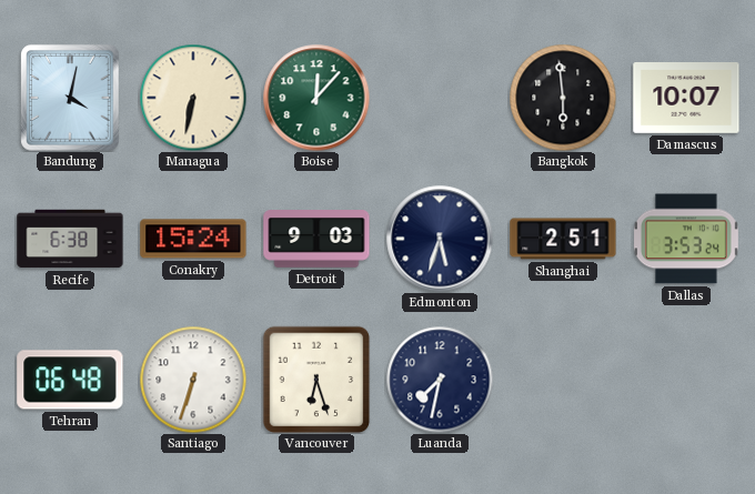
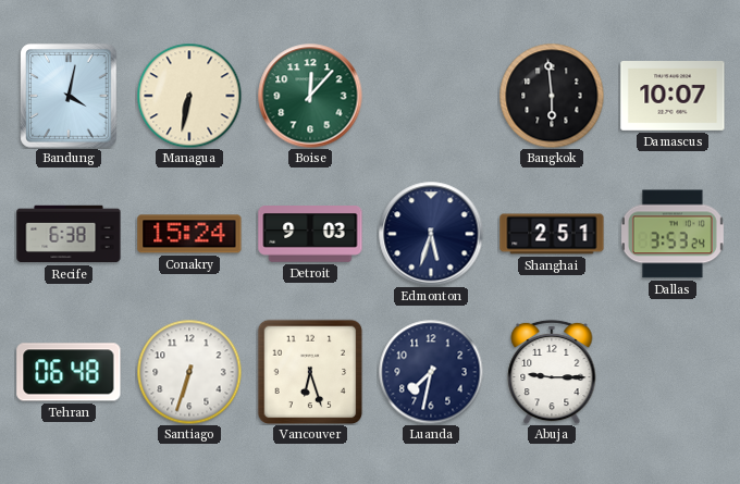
Abuja: none -> 9:15
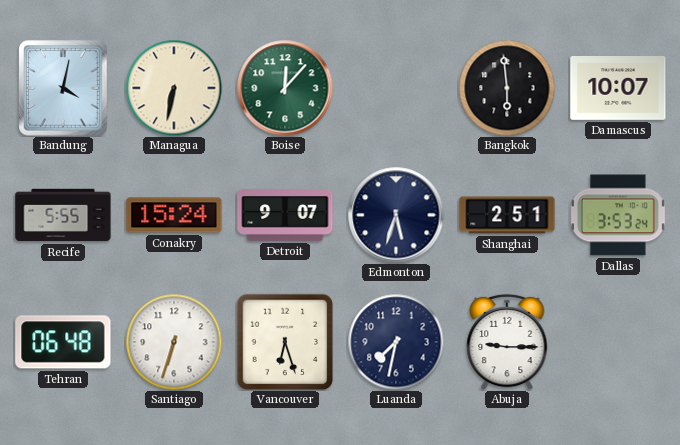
Recife: 6:38 -> 5:55
Detroit: 9:03 -> 9:07
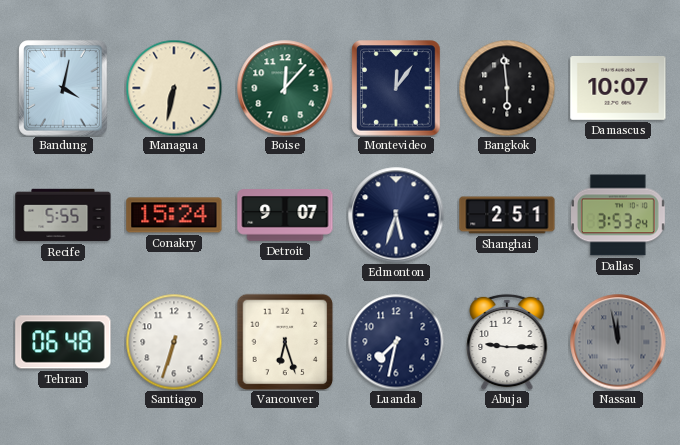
Montevideo: none -> 12:06
Nassau: none -> 11:58
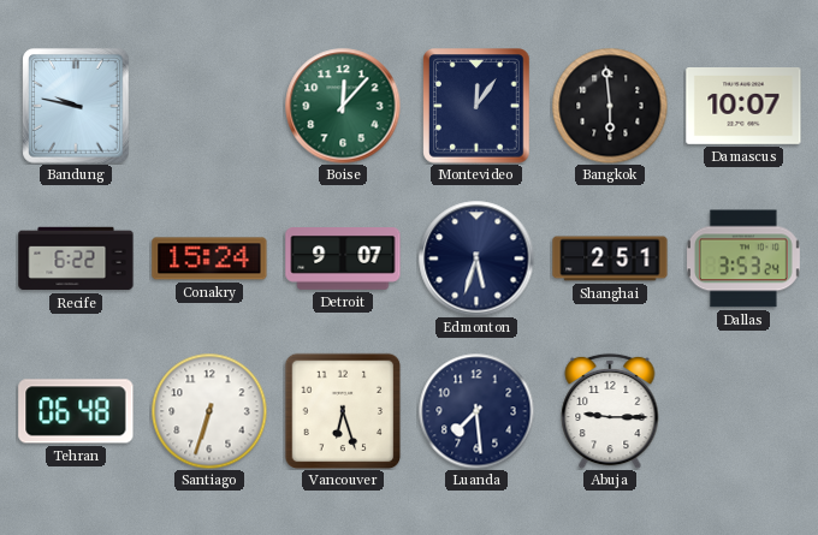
Bandung: 4:02 -> 9:47
Managua: 6:32 -> none
Recife: 5:55 -> 6:22
Luanda: 7:32 -> 7:29
Nassau: 11:58 -> none
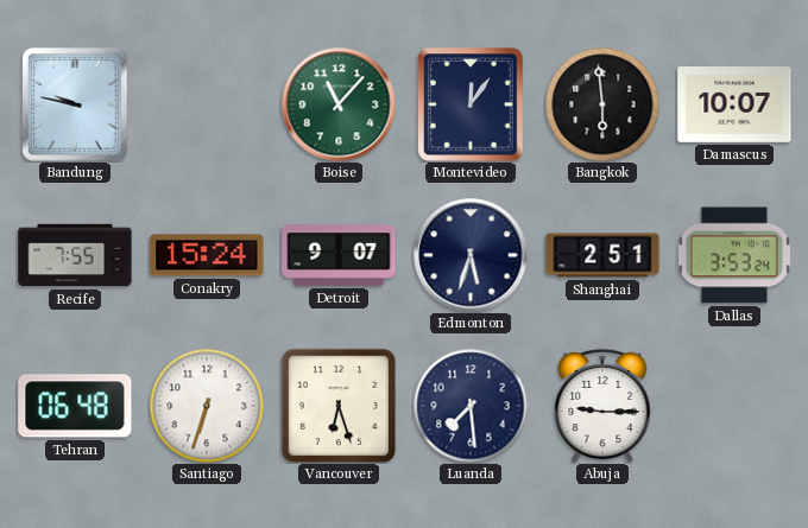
Boise: 12:07 -> 11:07
Recife: 6:22 -> 7:55
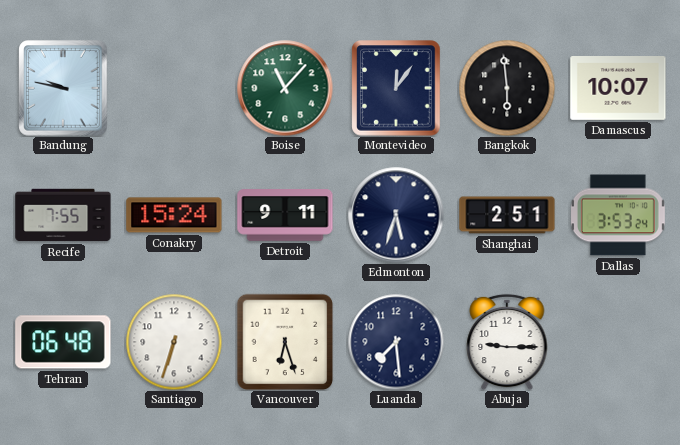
Detroit: 9:07 -> 9:11
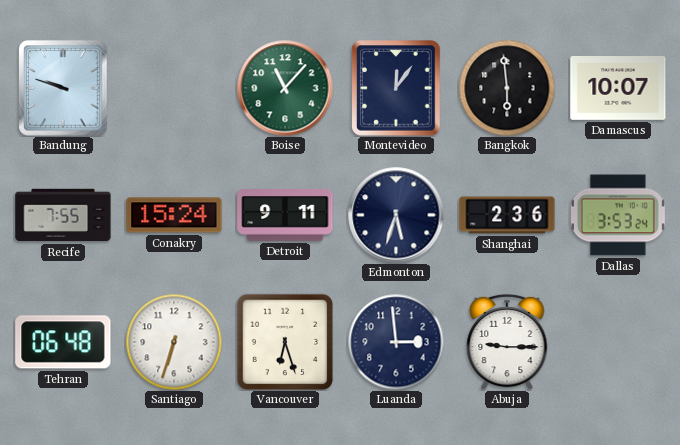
Bandung: 9:47 -> 9:48
Shanghai: 2:51 -> 2:36
Luanda: 7:29 -> 2:59
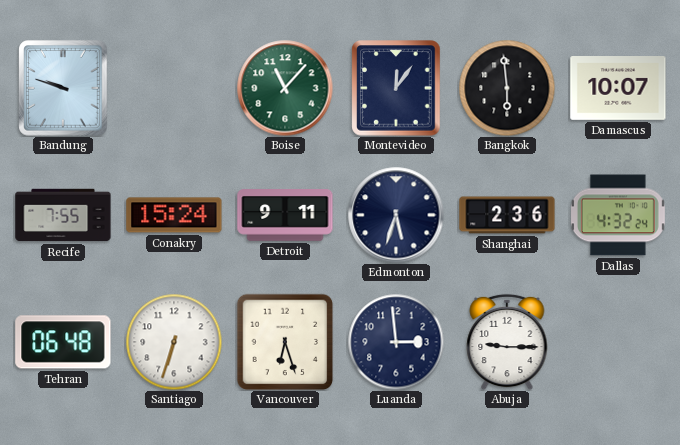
Dallas: 3:53 -> 4:32
